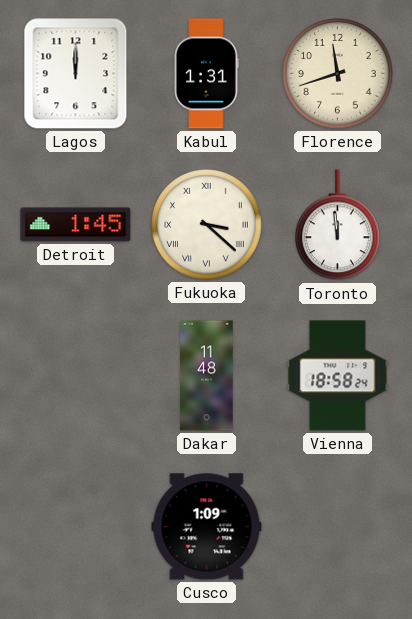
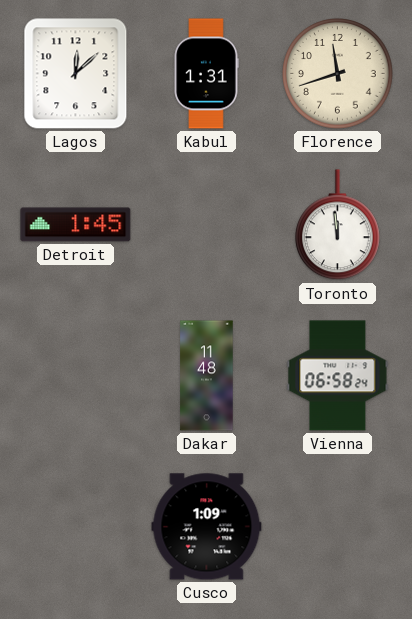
Lagos: 12:00 -> 12:08
Fukuoka: 3:22 -> none
Vienna: 18:58 -> 06:58
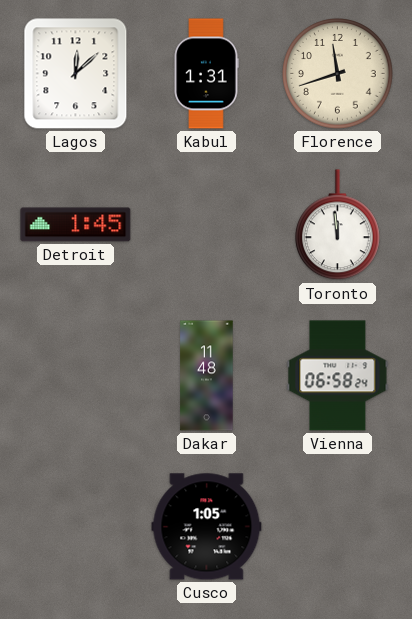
Cusco: 1:09 -> 1:05
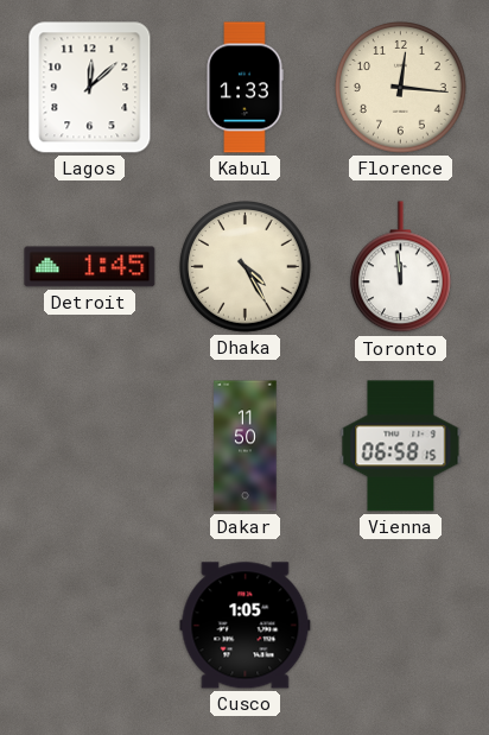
Kabul: 1:31 -> 1:33
Florence: 11:42 -> 12:16
Dhaka: none -> 4:25
Dakar: 11:48 -> 11:50
Vienna: 06:58:24 -> 06:58:15
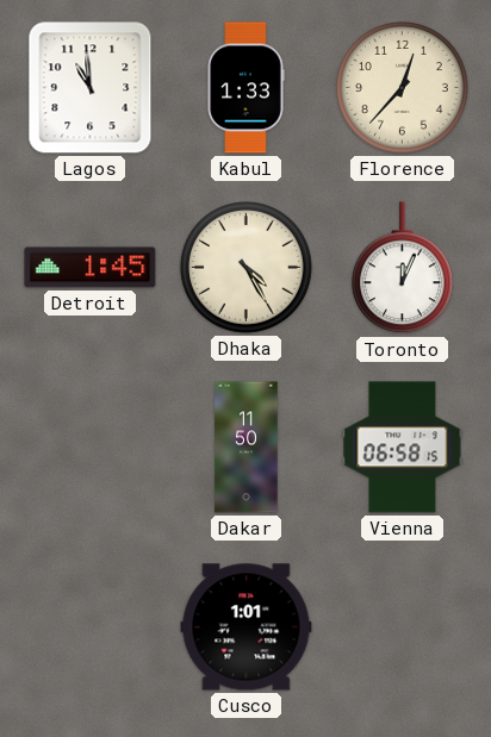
Lagos: 12:08 -> 10:59
Florence: 12:16 -> 12:37
Toronto: 11:59 -> 12:04
Cusco: 1:05 -> 1:01
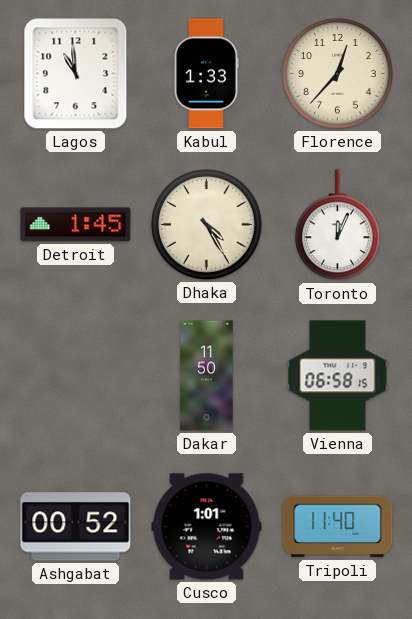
Ashgabat: none -> 00:52
Tripoli: none -> 11:40
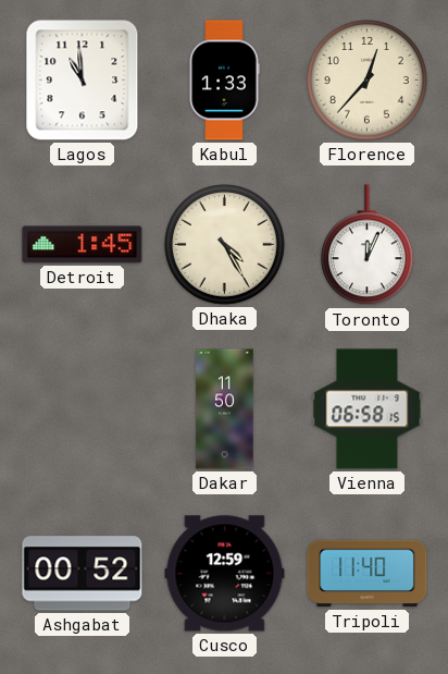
Cusco: 1:01 -> 12:59
